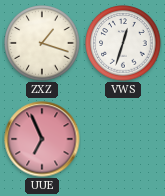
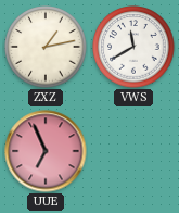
ZXZ: 1:18 -> 1:13
VWS: 12:33 -> 11:40
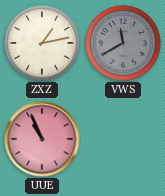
VWS dial: white -> grey
UUE: 6:56 -> 10:56
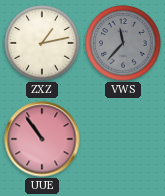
VWS: 11:40 -> 11:37
UUE: 10:56 -> 10:54
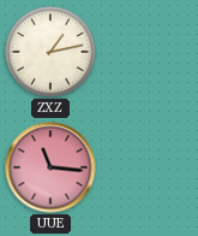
VWS: 11:37 -> none
UUE: 10:54 -> 11:16
